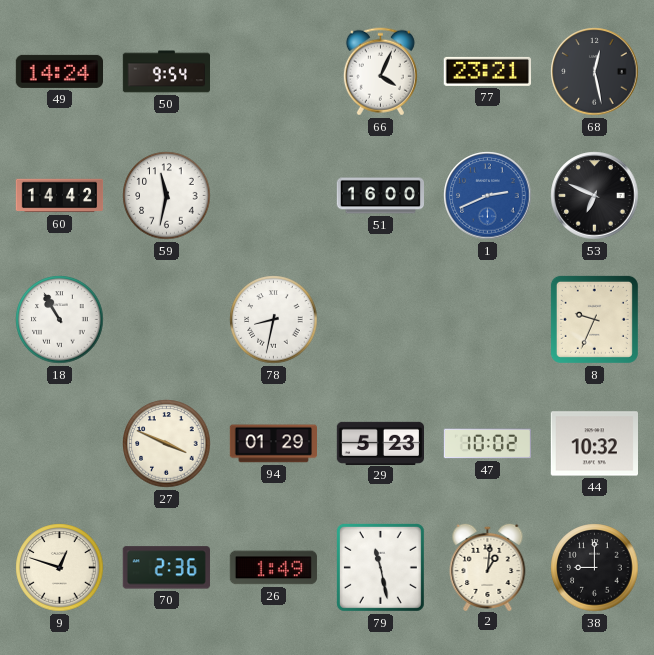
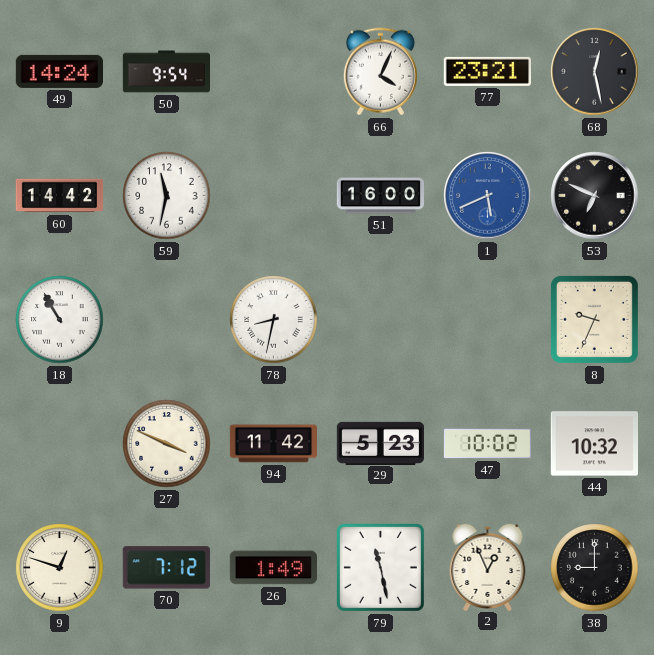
1: 2:41 -> 5:41
94: 01:29 -> 11:42
70: 2:36 -> 7:12
2: 1:01 -> 12:56
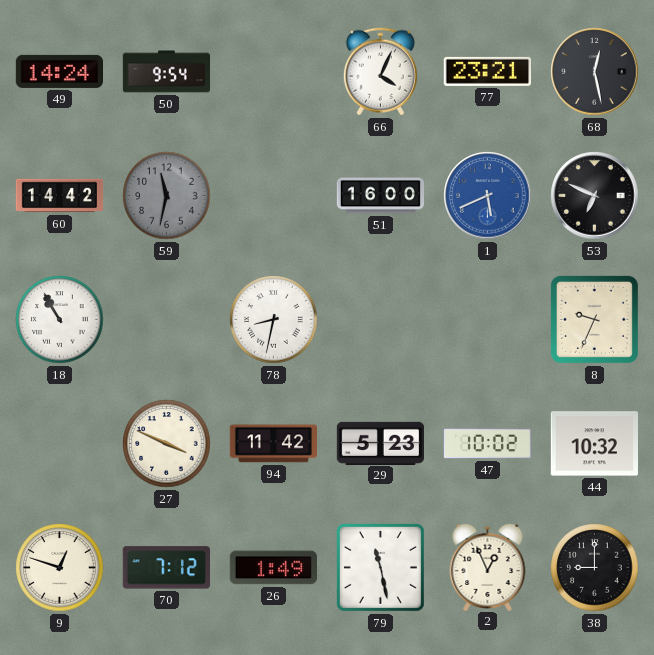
59 dial: white -> grey
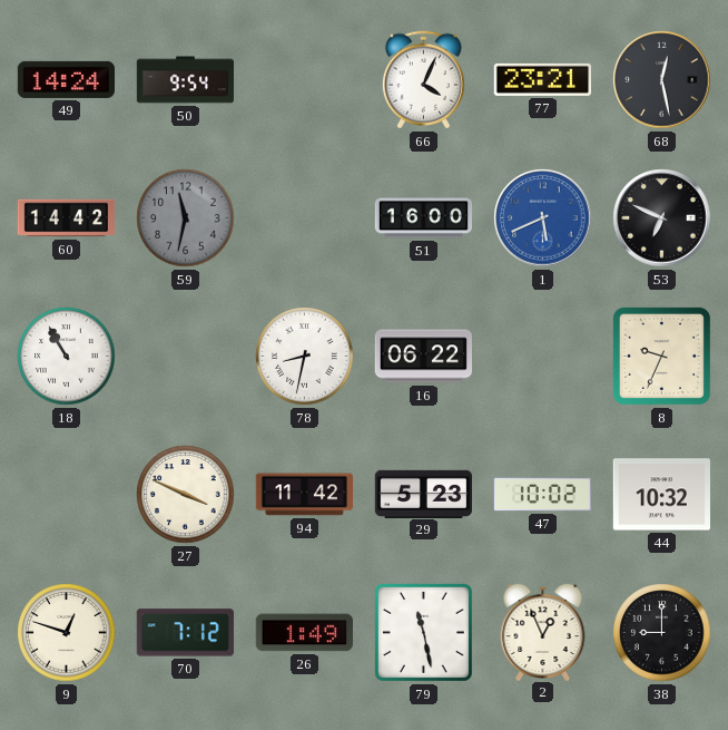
16: none -> 06:22
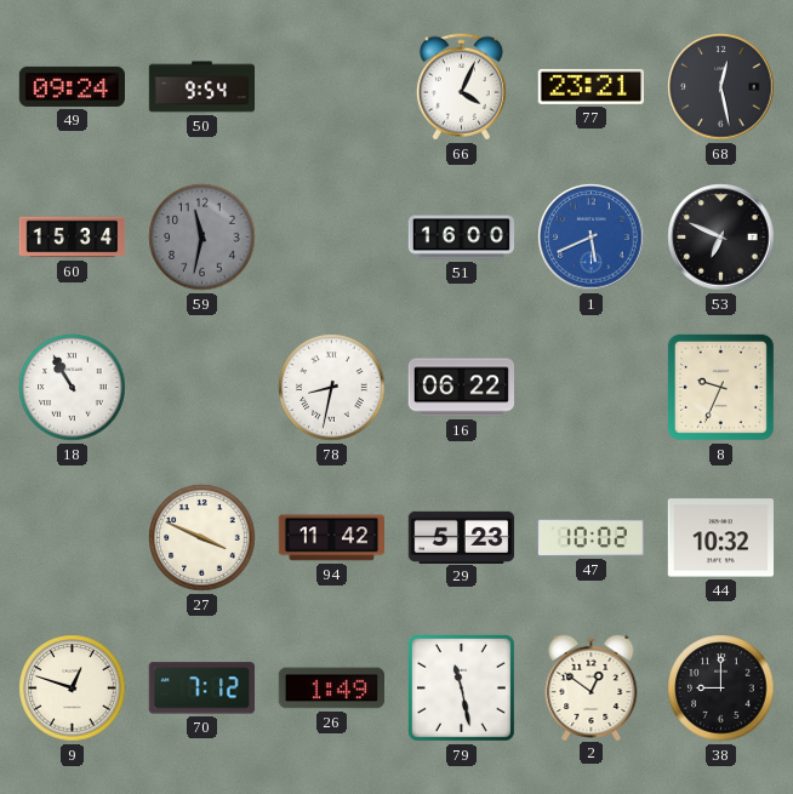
49: 14:24 -> 09:24
60: 14:42 -> 15:34
2: 12:56 -> 12:51
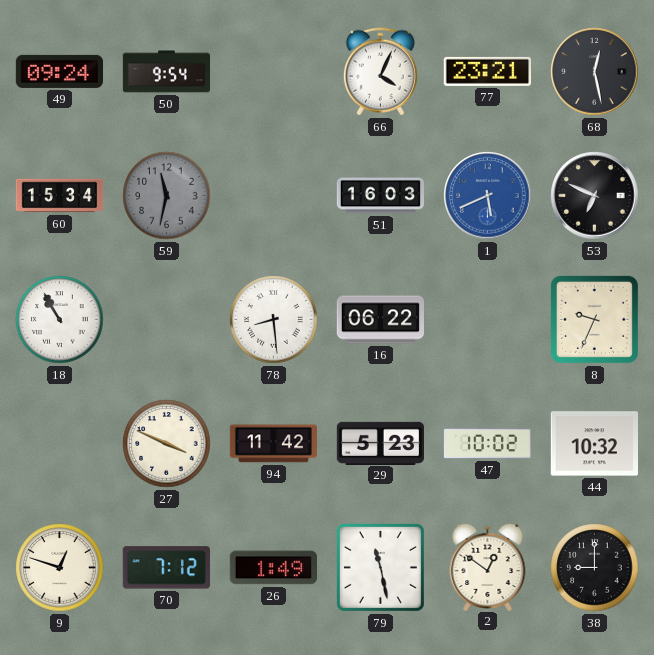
51: 16:00 -> 16:03
78: 8:32 -> 8:29
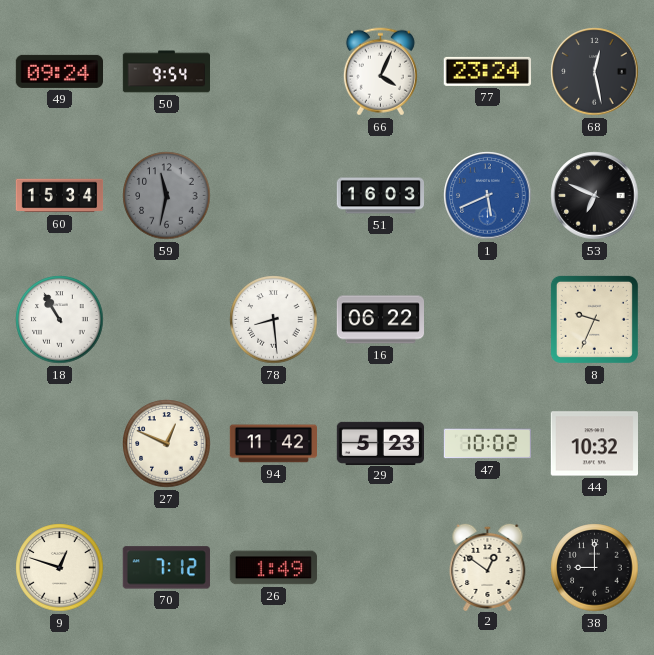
77: 23:21 -> 23:24
27: 3:49 -> 12:49
79: 11:28 -> none
